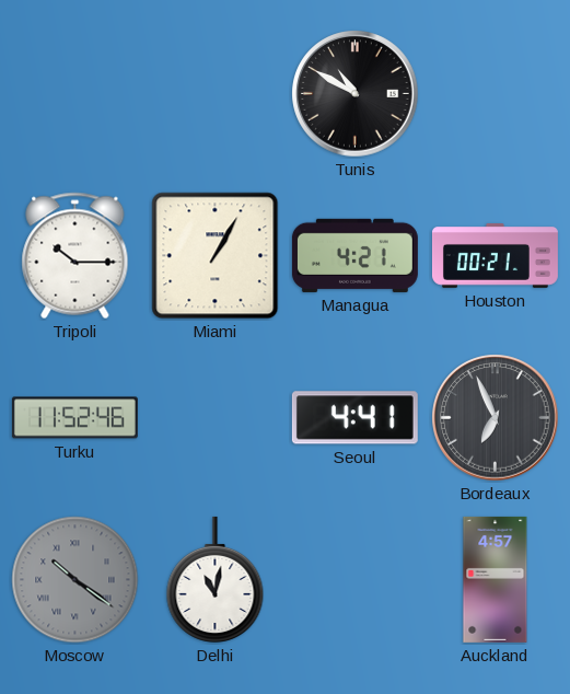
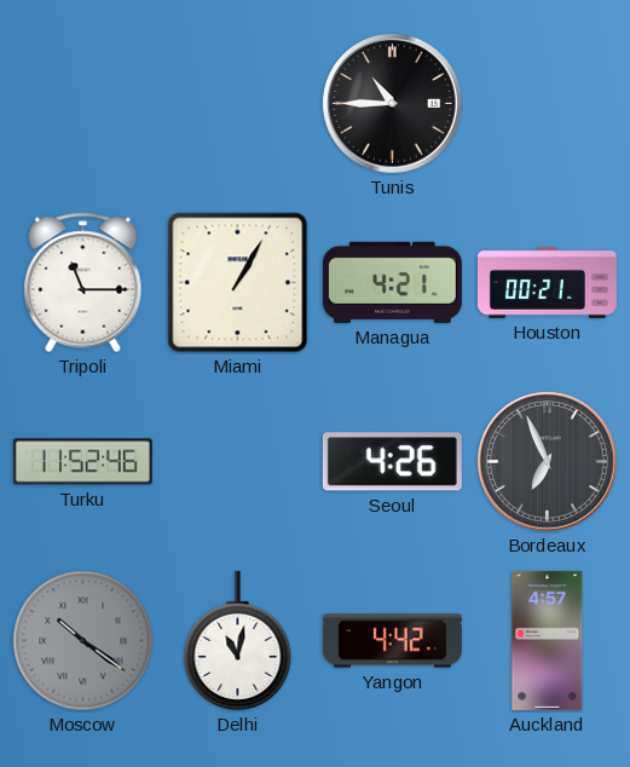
Tunis: 10:50 -> 10:45
Tripoli: 10:15 -> 11:15
Seoul: 4:41 -> 4:26
Yangon: none -> 4:42
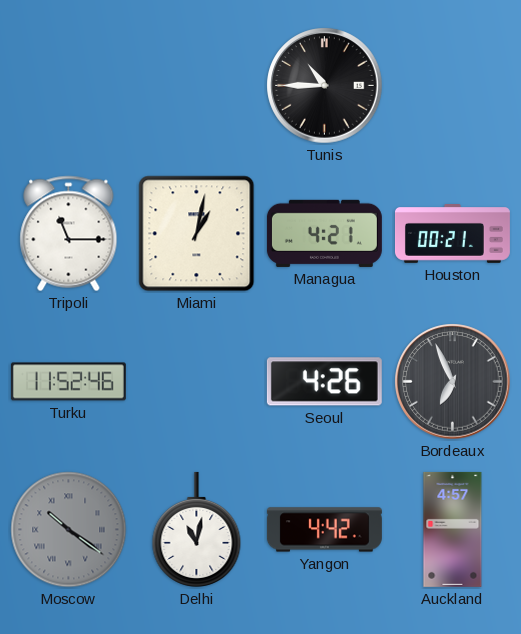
Miami: 1:05 -> 1:02
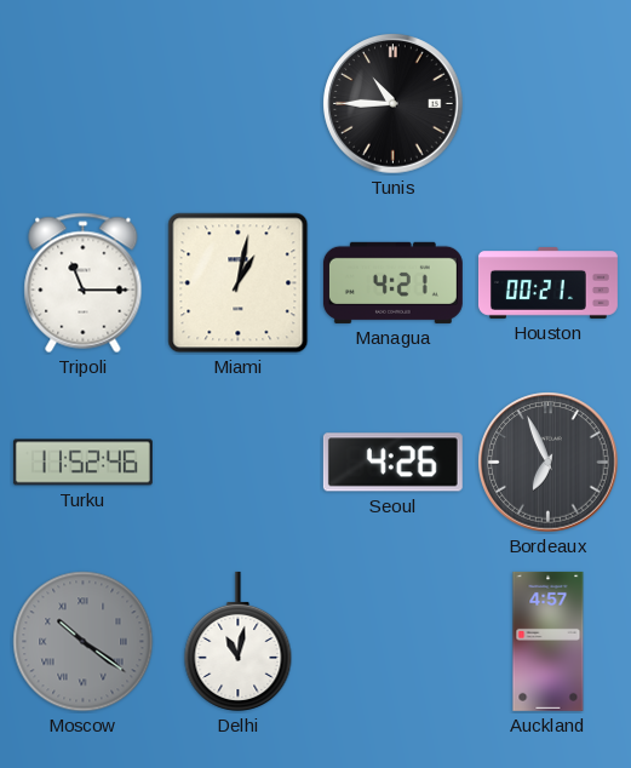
Yangon: 4:42 -> none
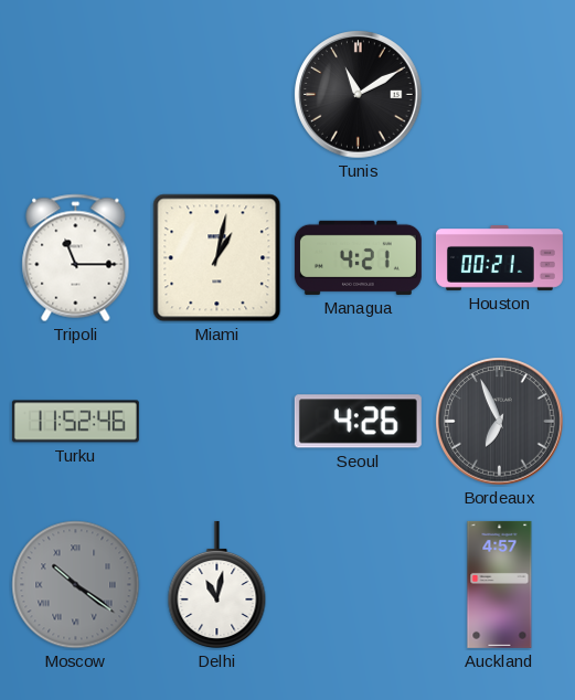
Tunis: 10:45 -> 11:10
